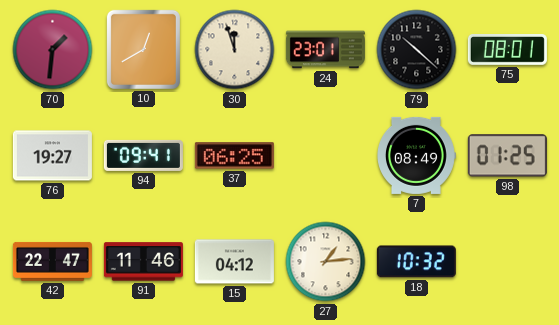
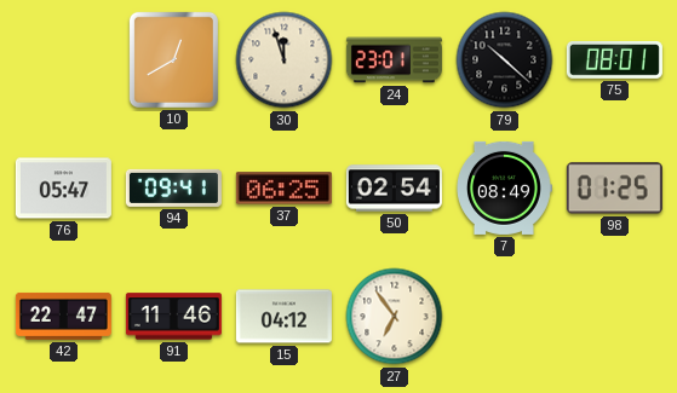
70: 1:31 -> none
76: 19:27 -> 05:47
50: none -> 02:54
27: 1:14 -> 6:54
18: 10:32 -> none
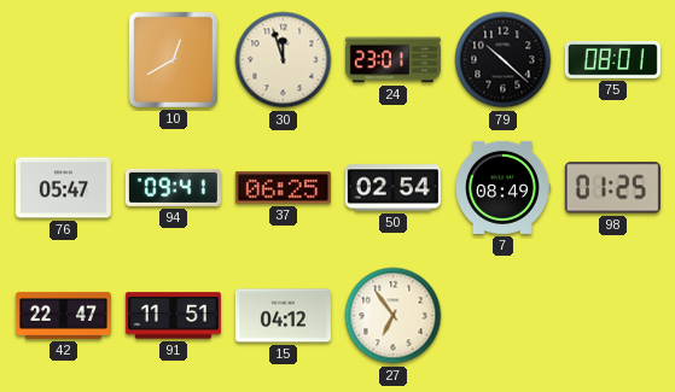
91: 11:46 -> 11:51
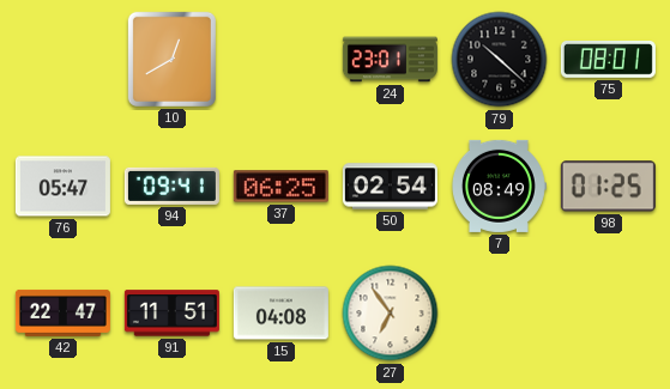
30: 11:57 -> none
15: 04:12 -> 04:08
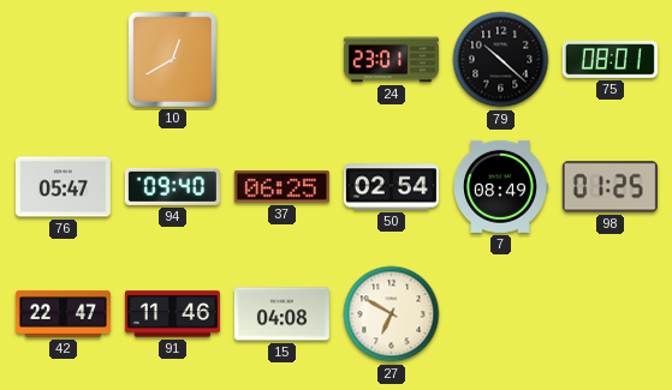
94: 09:41 -> 09:40
91: 11:51 -> 11:46
27: 6:54 -> 6:50
